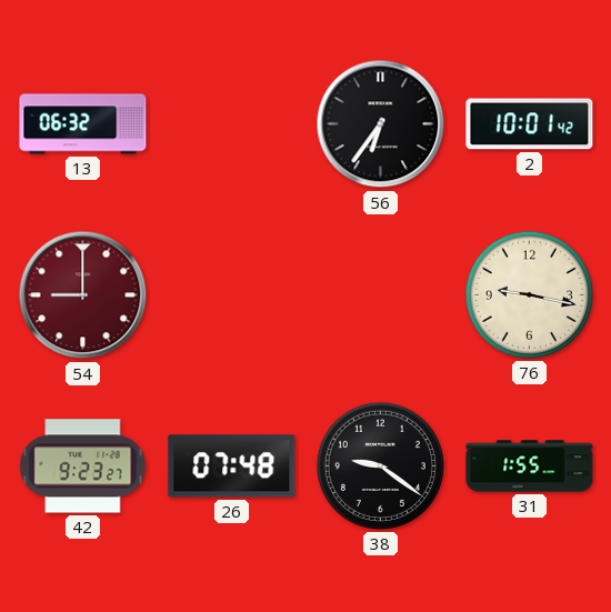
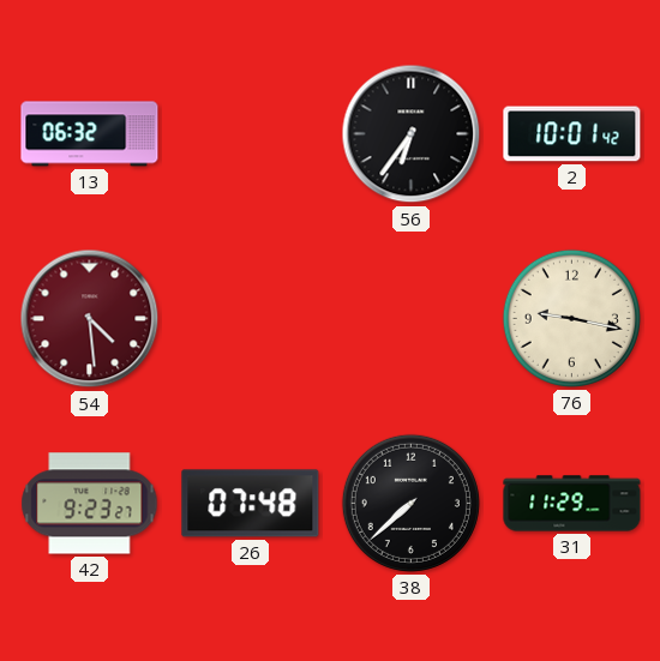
54: 9:00 -> 4:29
38: 9:21 -> 7:38
31: 1:55 -> 11:29
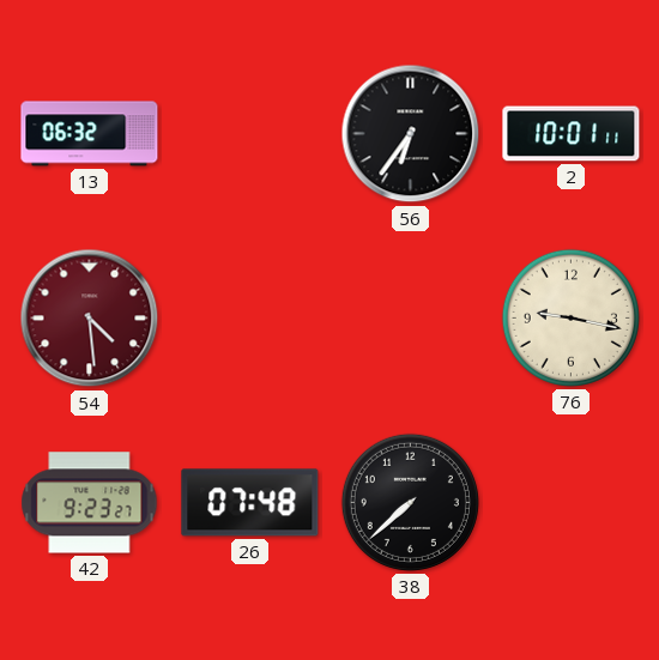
2: 10:01:42 -> 10:01:11
31: 11:29 -> none
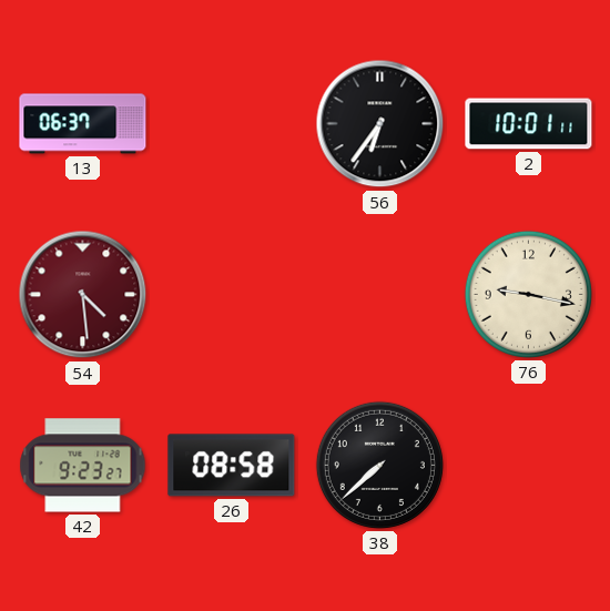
13: 06:32 -> 06:37
26: 07:48 -> 08:58
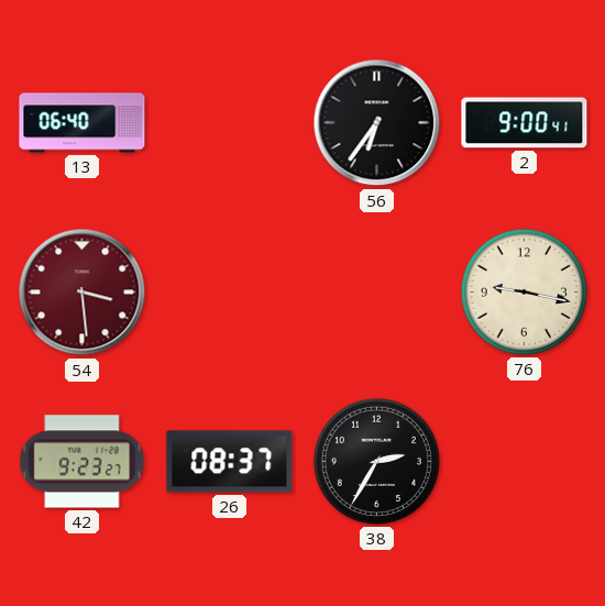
13: 06:37 -> 06:40
2: 10:01 -> 9:00
54: 4:29 -> 3:29
26: 08:58 -> 08:37
38: 7:38 -> 2:35
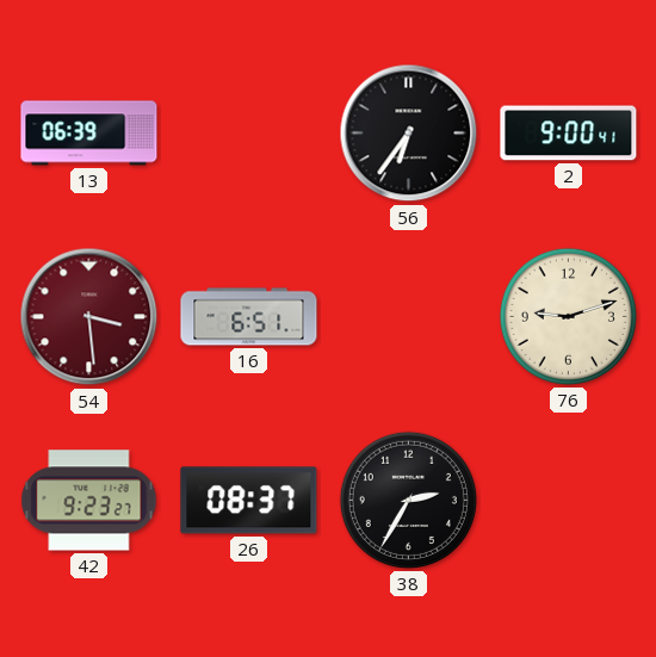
13: 06:40 -> 06:39
16: none -> 6:51
76: 9:17 -> 9:12
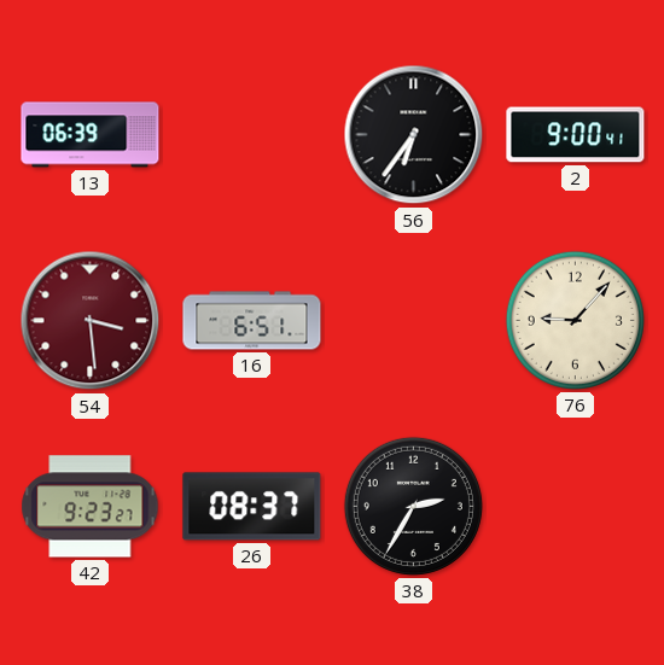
76: 9:12 -> 9:07
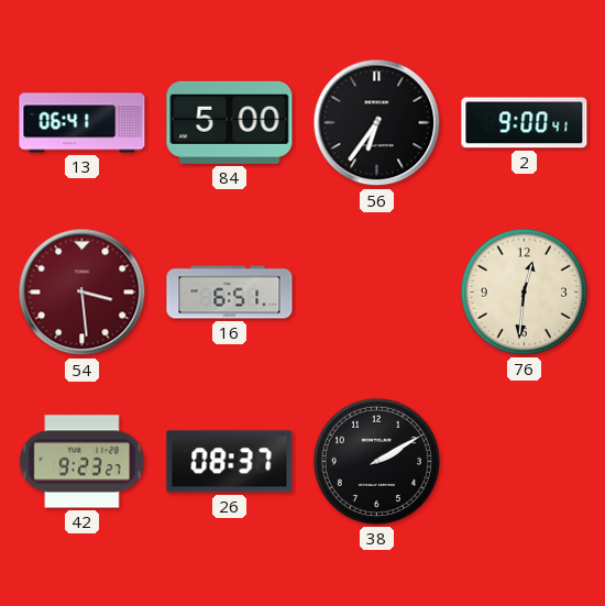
13: 06:39 -> 06:41
84: none -> 5:00
76: 9:07 -> 12:31
38: 2:35 -> 2:10
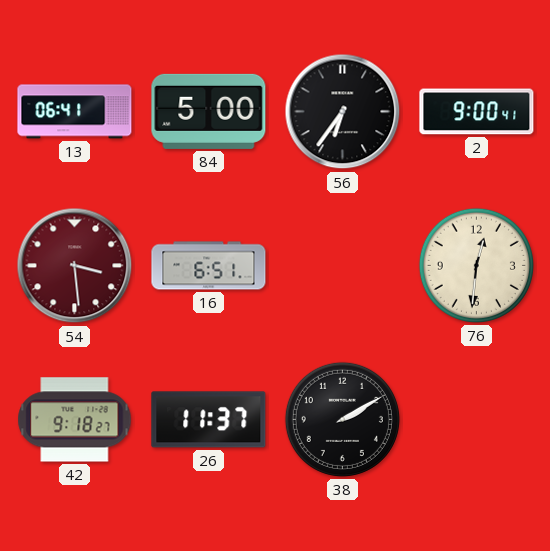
42: 9:23 -> 9:18
26: 08:37 -> 11:37
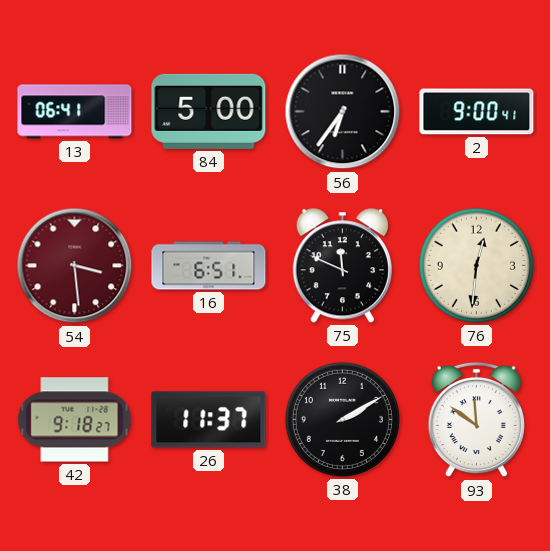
75: none -> 11:49
93: none -> 11:51
